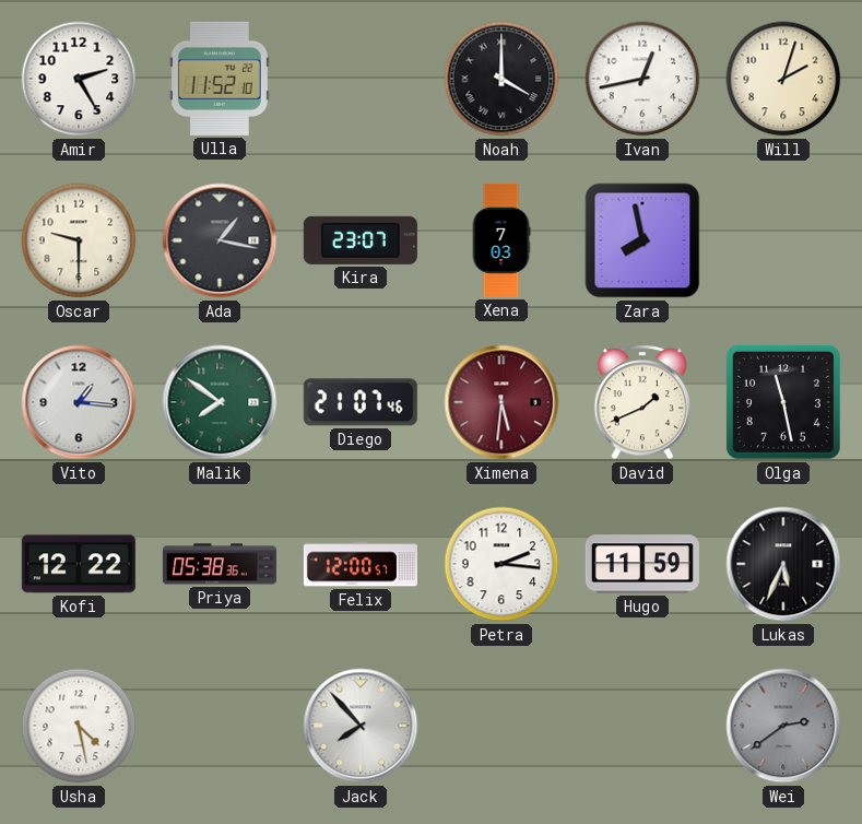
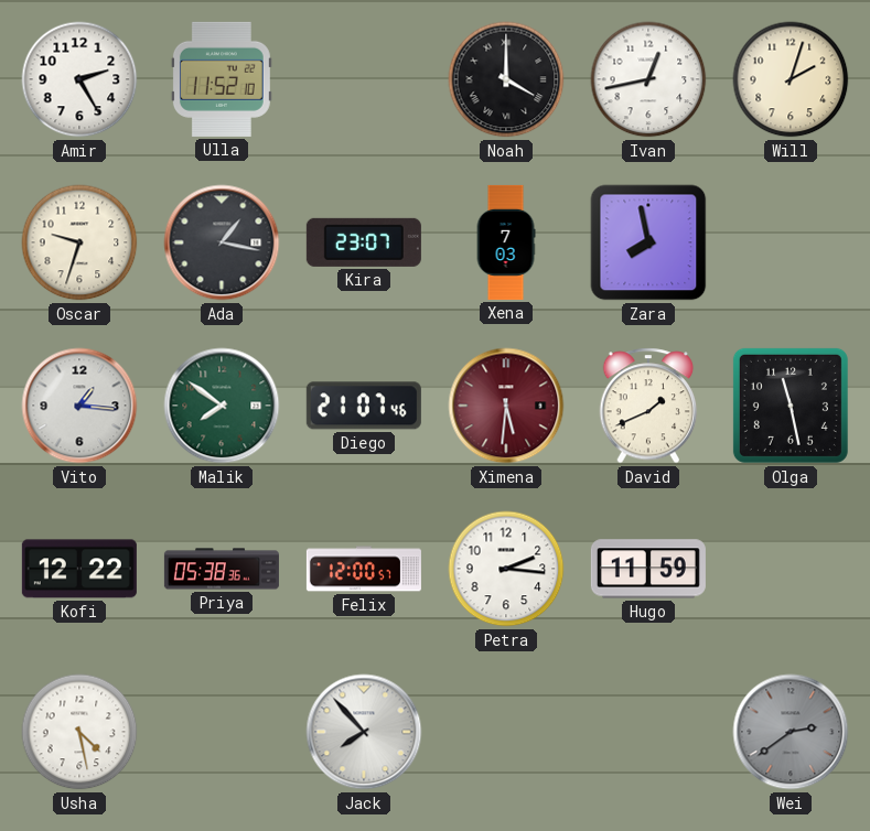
Oscar: 9:30 -> 9:33
Lukas: 5:34 -> none
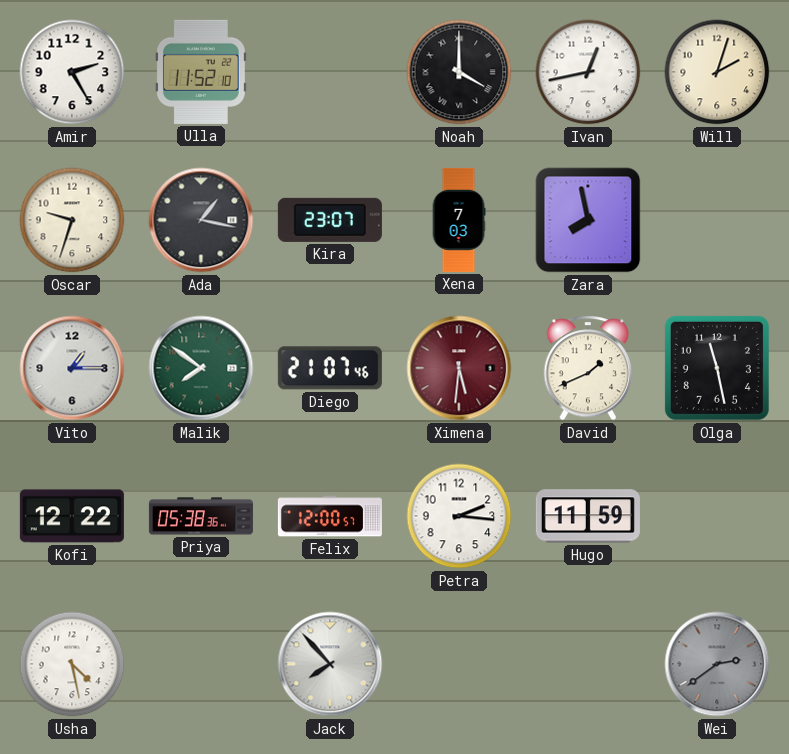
Vito: 1:16 -> 1:15
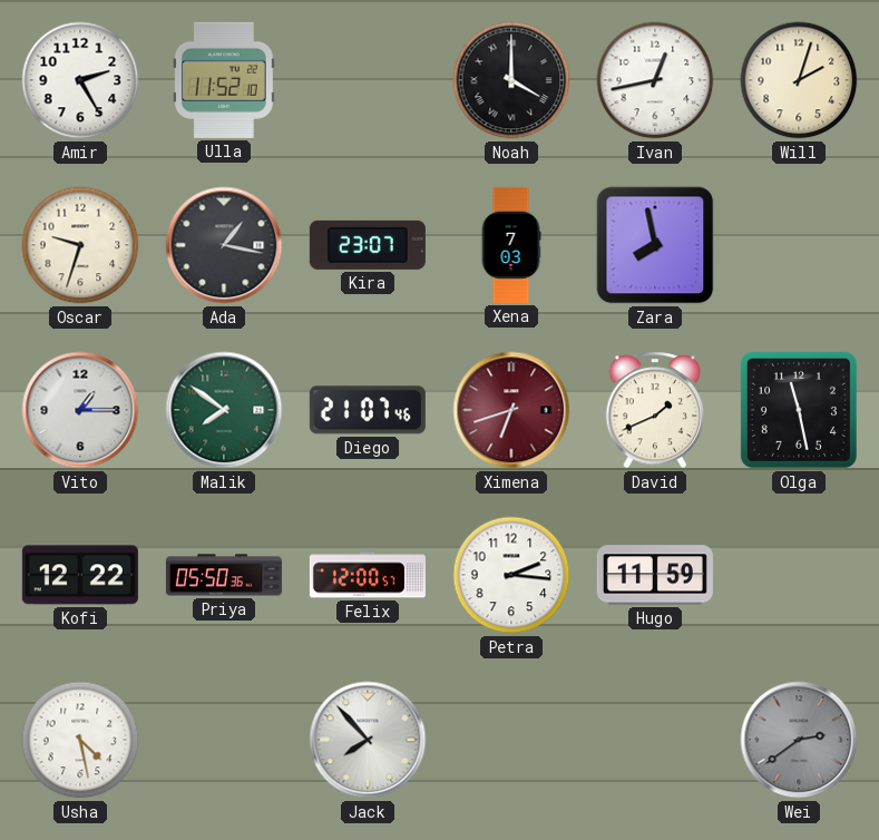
Ximena: 5:31 -> 6:42
Priya: 05:38 -> 05:50
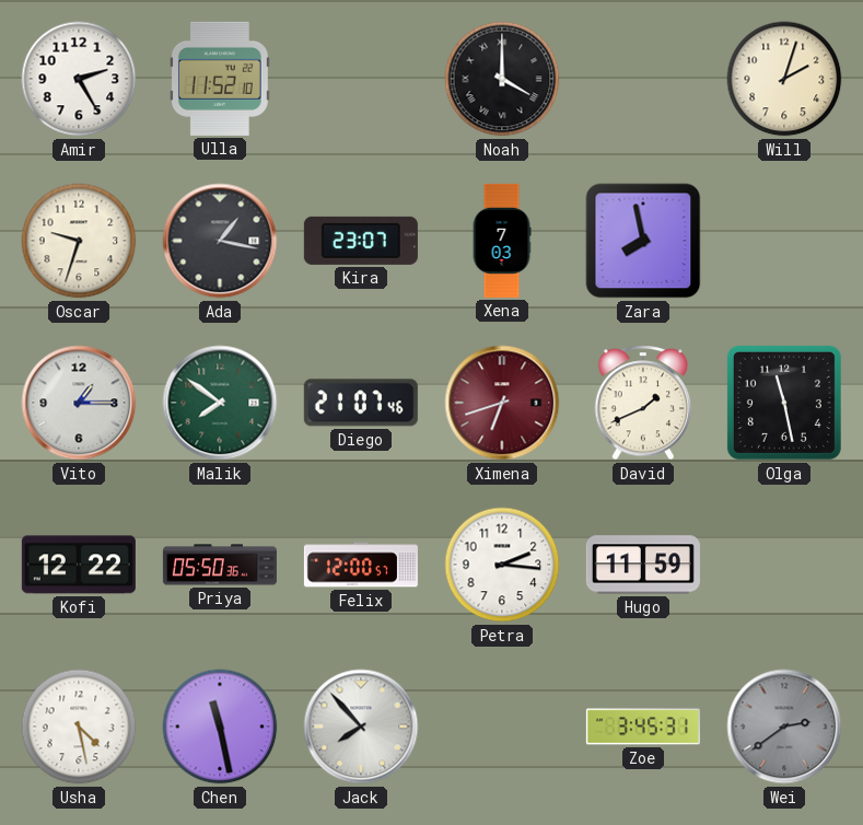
Ivan: 12:43 -> none
Chen: none -> 11:28
Zoe: none -> 3:45
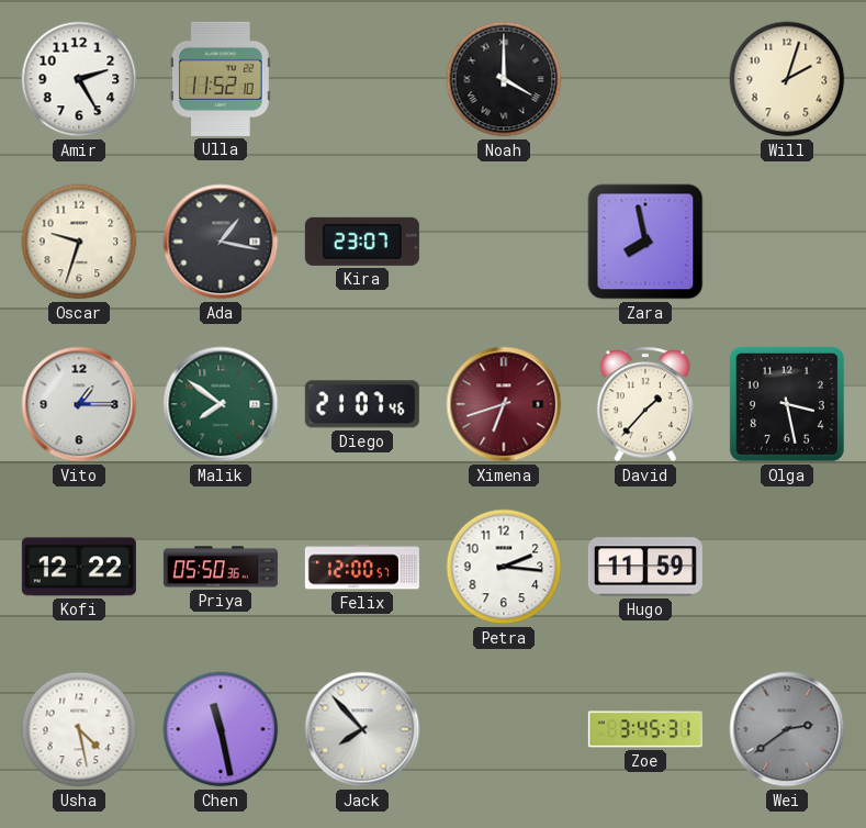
Xena: 7:03 -> none
David: 1:41 -> 1:37
Olga: 11:28 -> 3:28
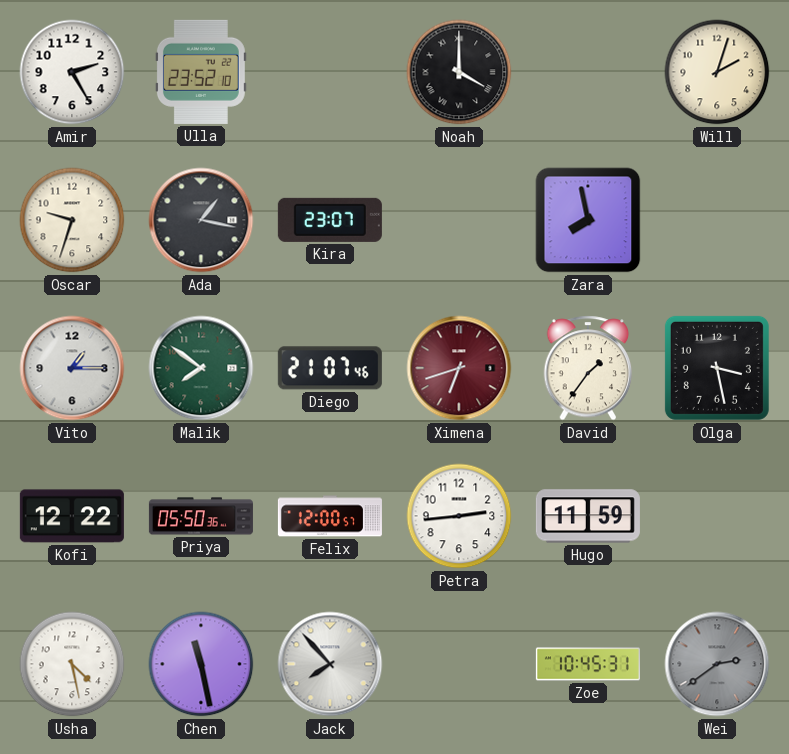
Ulla: 11:52 -> 23:52
David: 1:37 -> 1:36
Petra: 2:16 -> 2:44
Zoe: 3:45 -> 10:45
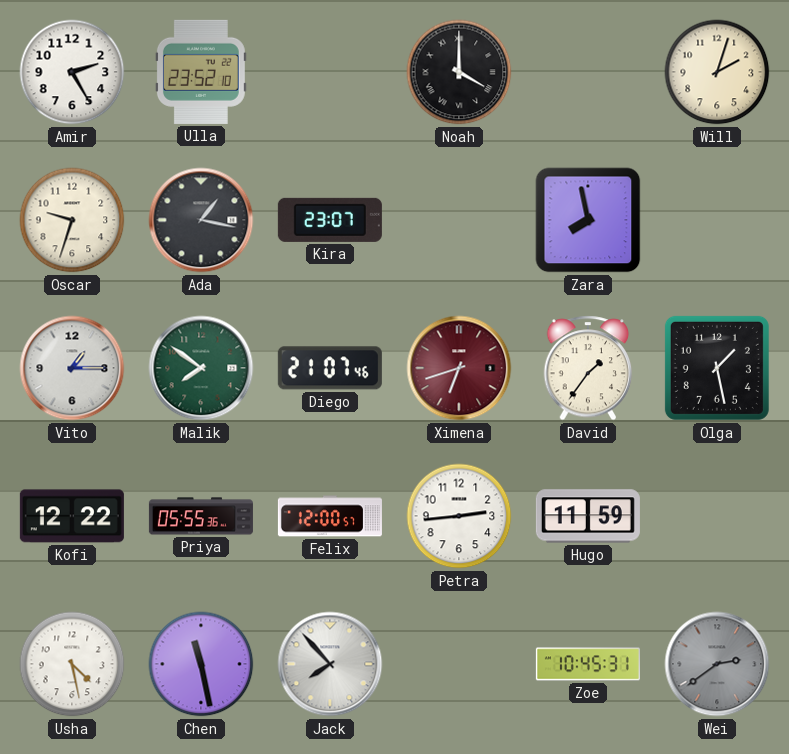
Olga: 3:28 -> 1:28
Priya: 05:50 -> 05:55
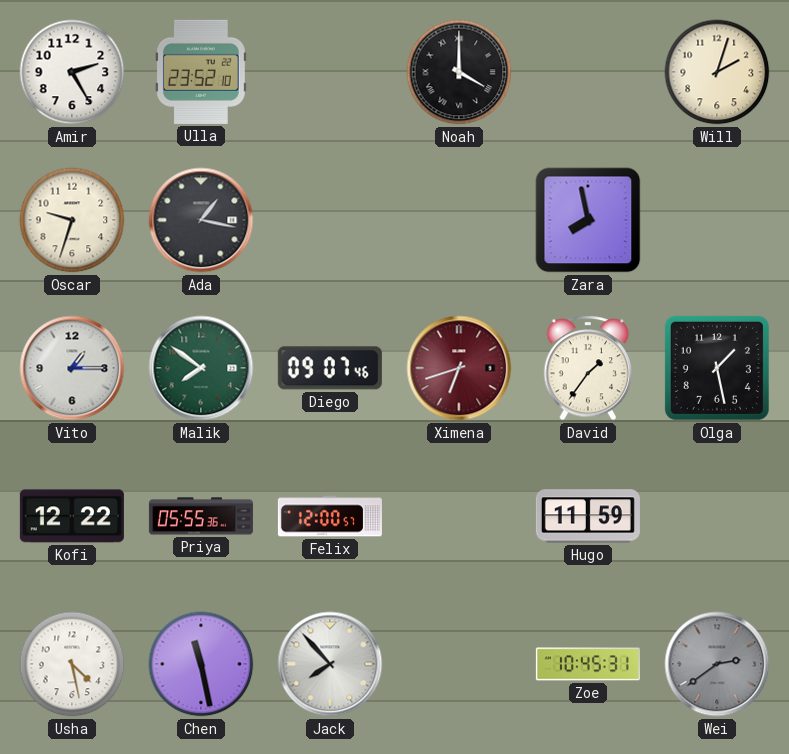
Kira: 23:07 -> none
Diego: 21:07 -> 09:07
Petra: 2:44 -> none
